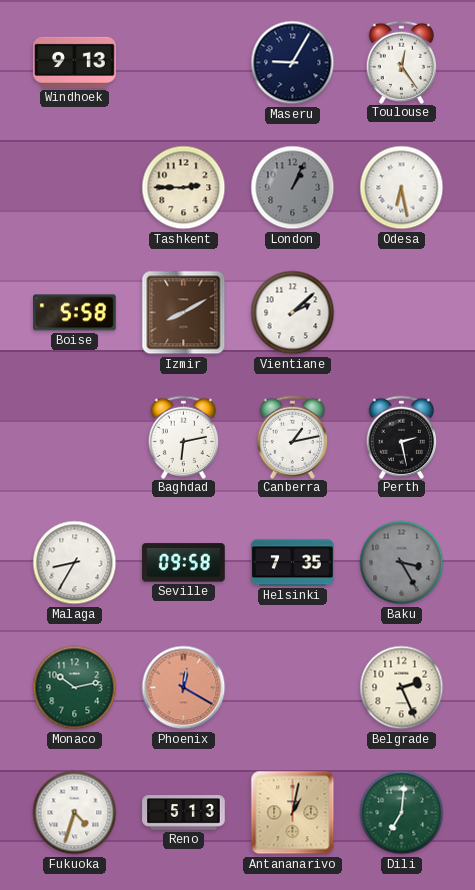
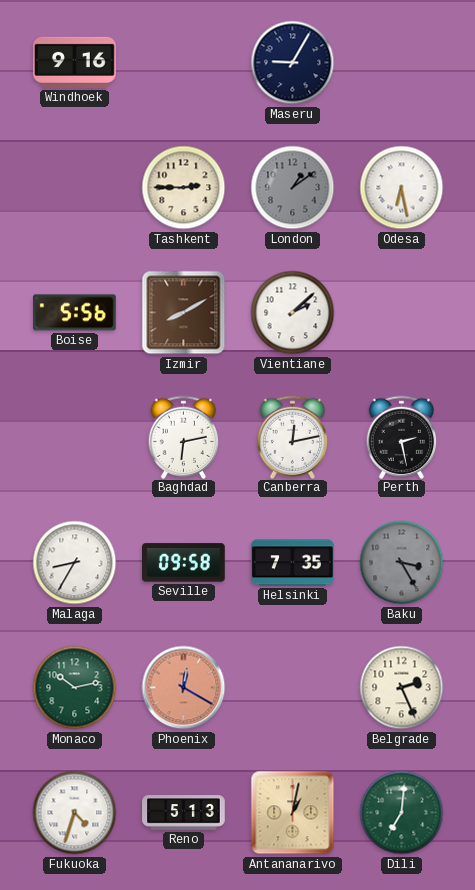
Windhoek: 9:13 -> 9:16
Toulouse: 12:24 -> none
London: 1:04 -> 1:09
Boise: 5:58 -> 5:56
Canberra: 1:13 -> 12:13
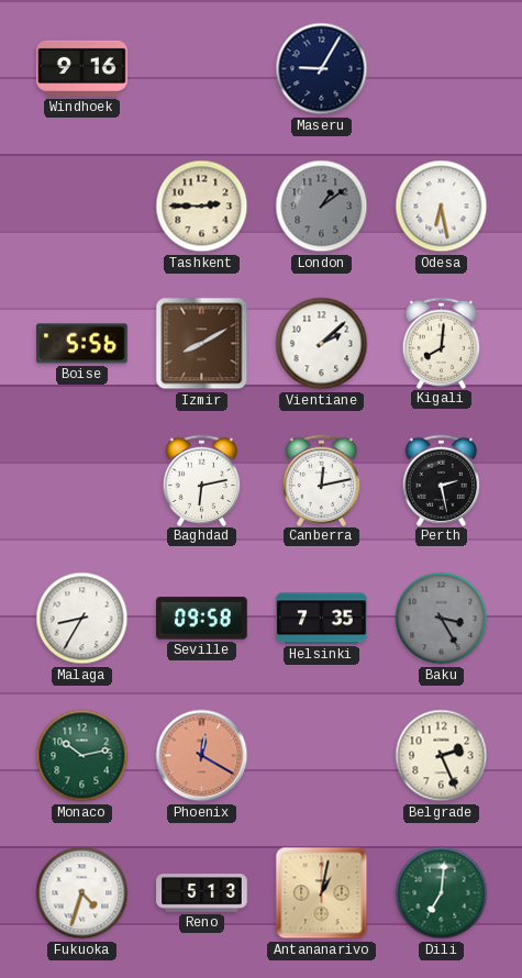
Kigali: none -> 8:01
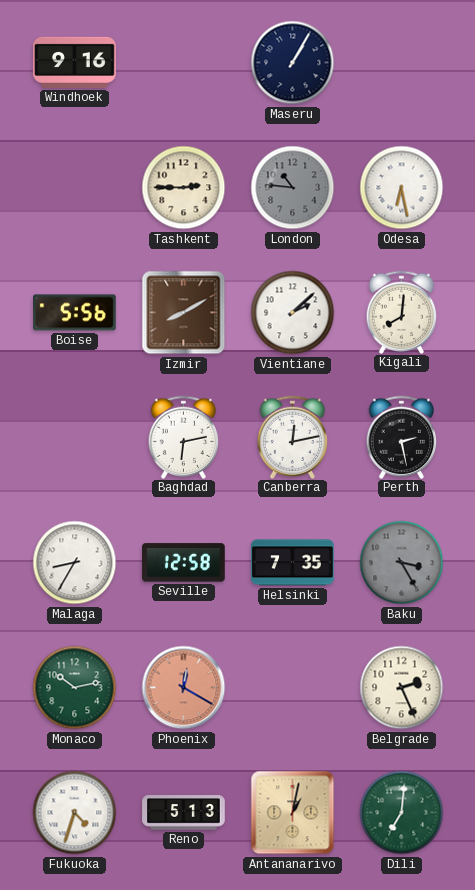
Maseru: 9:05 -> 1:05
London: 1:09 -> 10:46
Seville: 09:58 -> 12:58
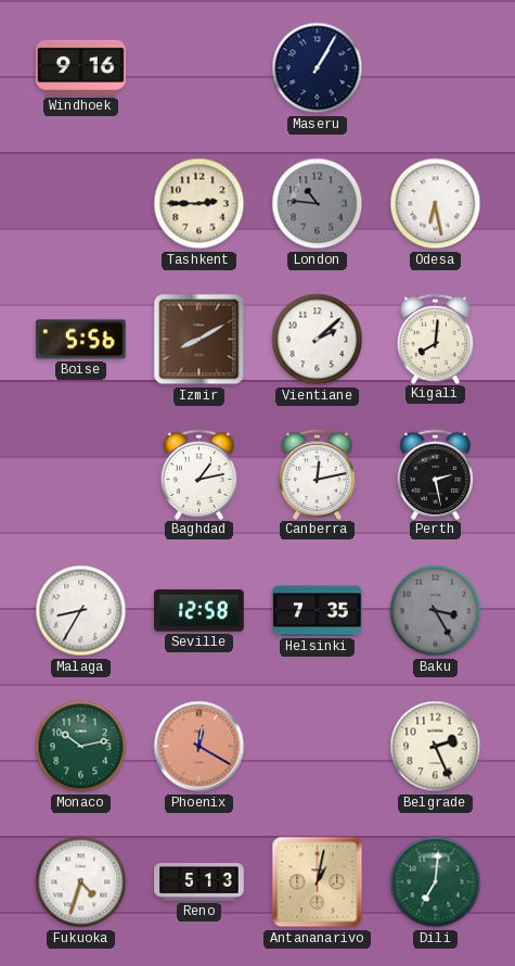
Baghdad: 6:13 -> 1:13
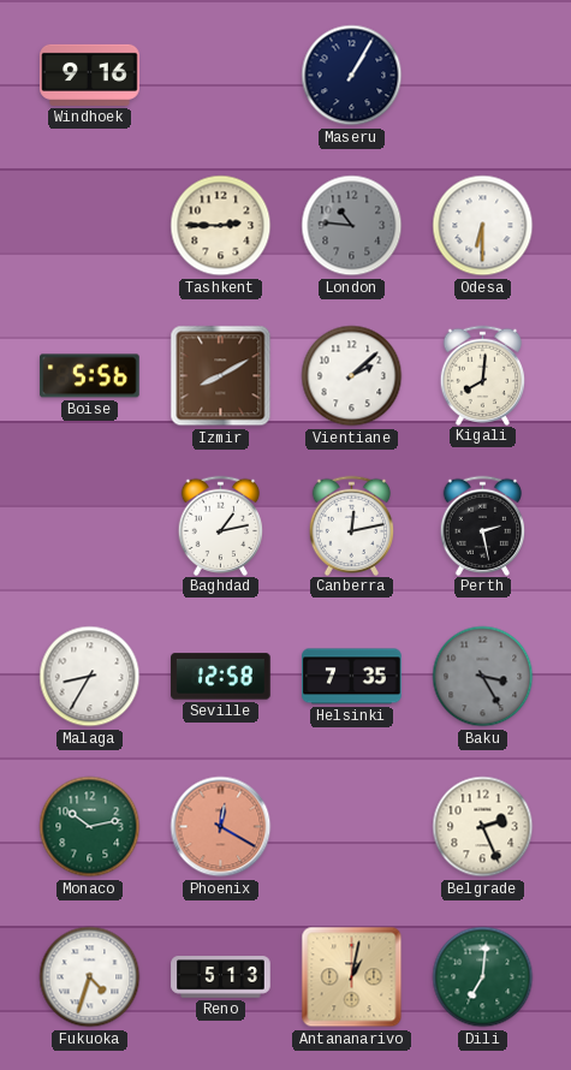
Odesa: 6:28 -> 6:30
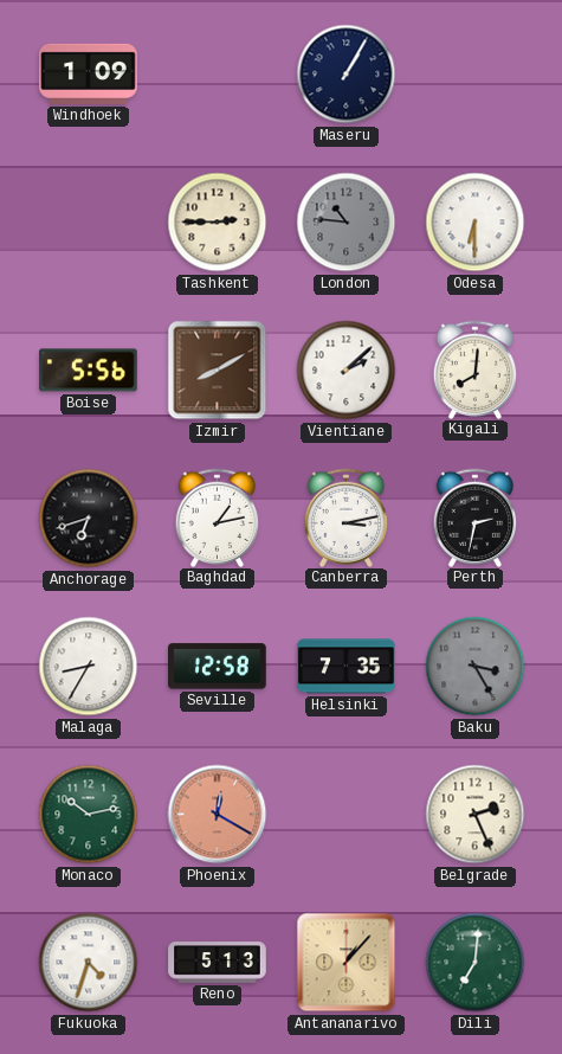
Windhoek: 9:16 -> 1:09
Anchorage: none -> 6:42
Canberra: 12:13 -> 3:13
Perth: 2:28 -> 2:32
Antananarivo: 1:02 -> 1:07
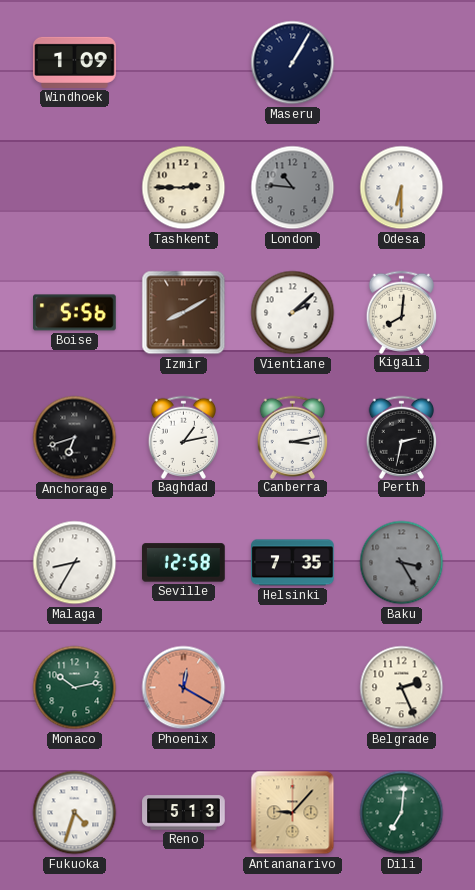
Antananarivo: 1:07 -> 9:07
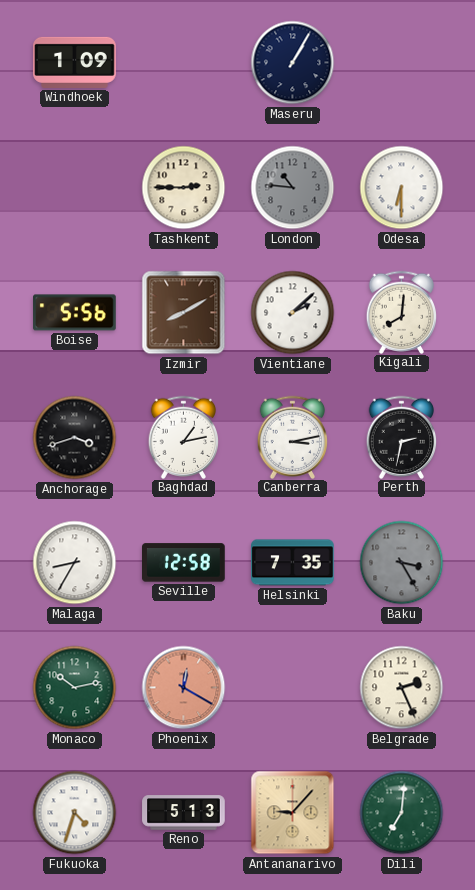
Anchorage: 6:42 -> 3:42
